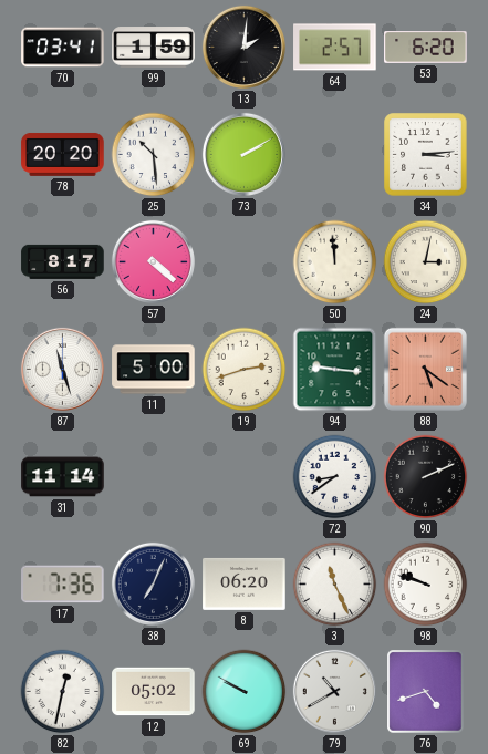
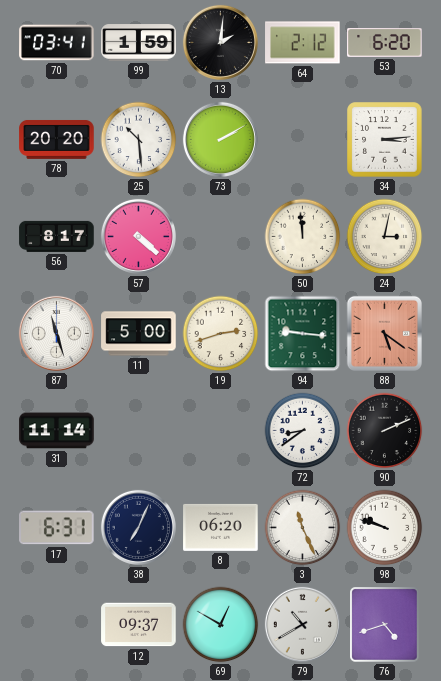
64: 2:57 -> 2:12
17: 7:36 -> 6:31
82: 12:32 -> none
12: 05:02 -> 09:37
69: 9:50 -> 12:50
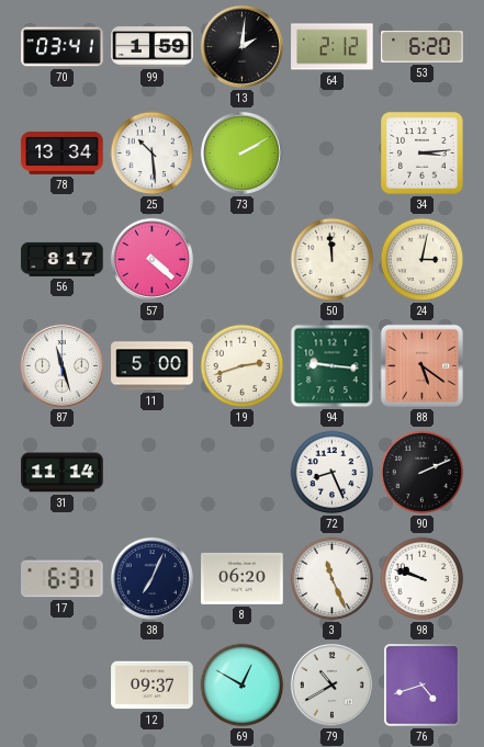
78: 20:20 -> 13:34
72: 8:39 -> 8:26
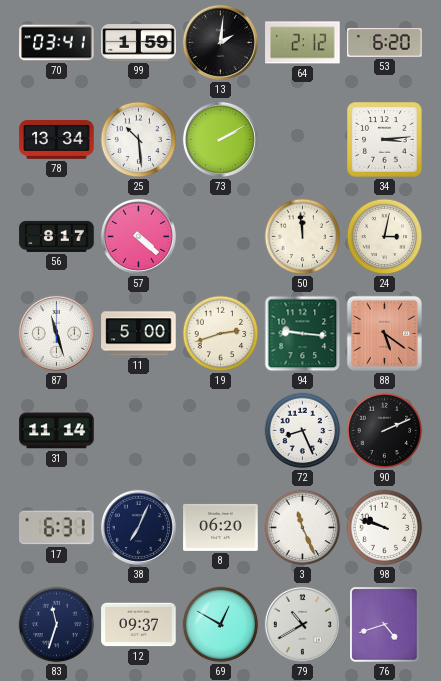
83: none -> 11:33
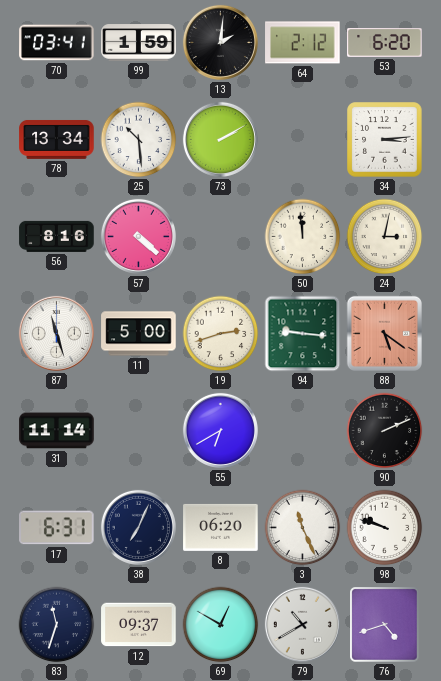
56: 8:17 -> 8:16
55: none -> 6:40
72: 8:26 -> none
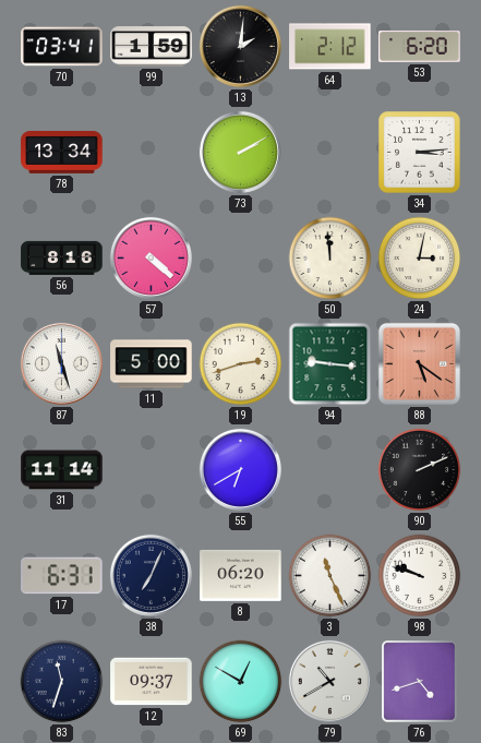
25: 10:29 -> none
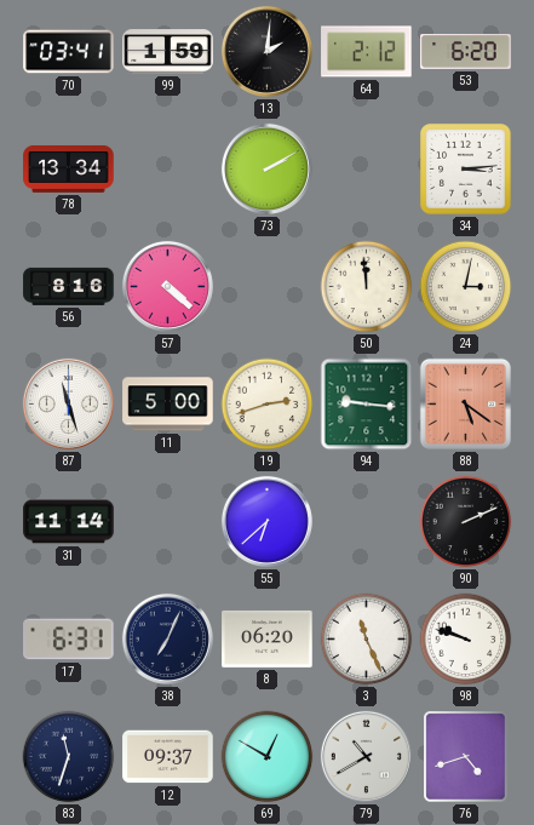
55: 6:40 -> 6:38
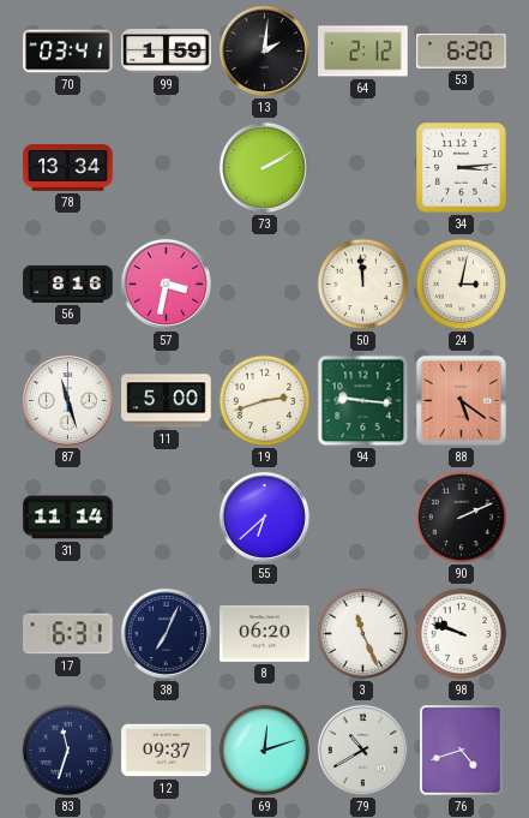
57: 4:22 -> 3:32
69: 12:50 -> 12:12
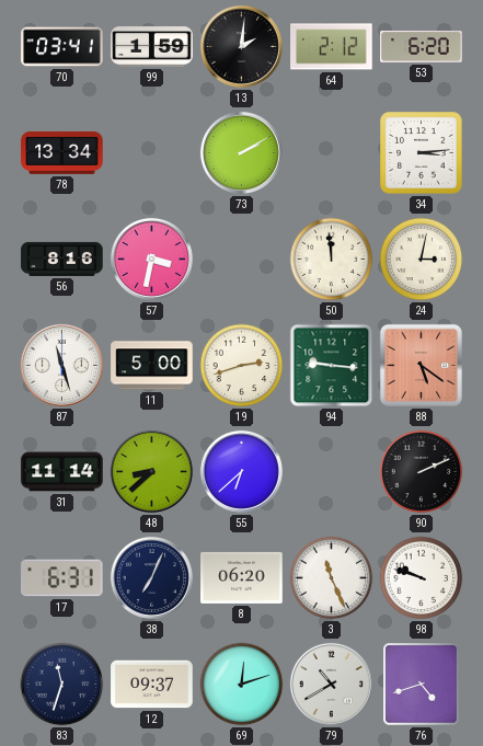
48: none -> 8:38
